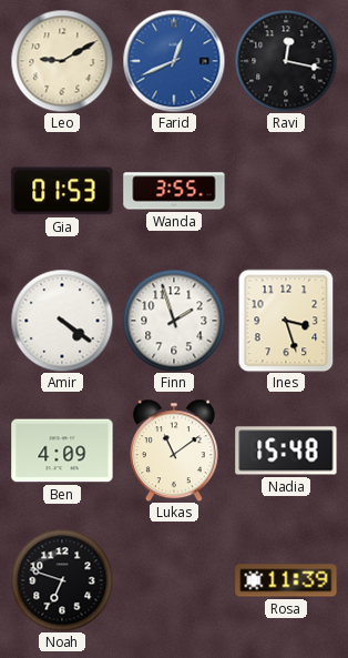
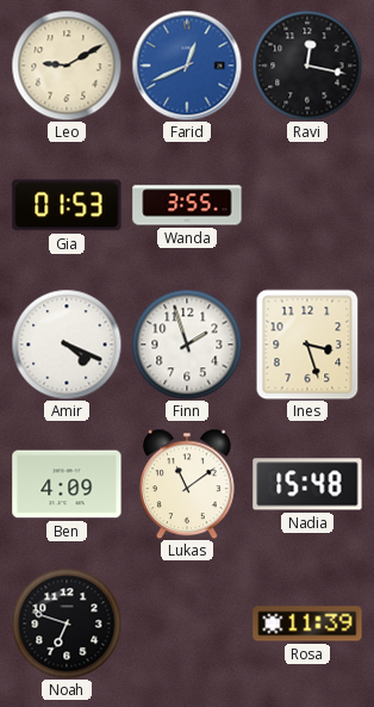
Amir: 4:21 -> 4:19
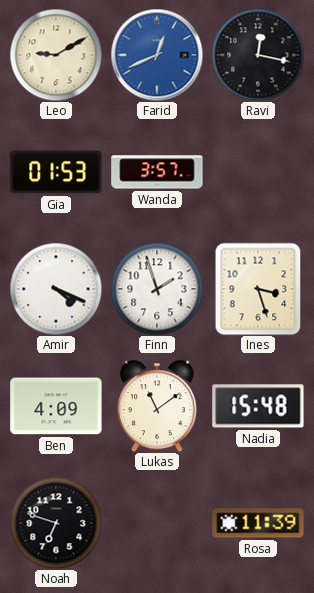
Wanda: 3:55 -> 3:57
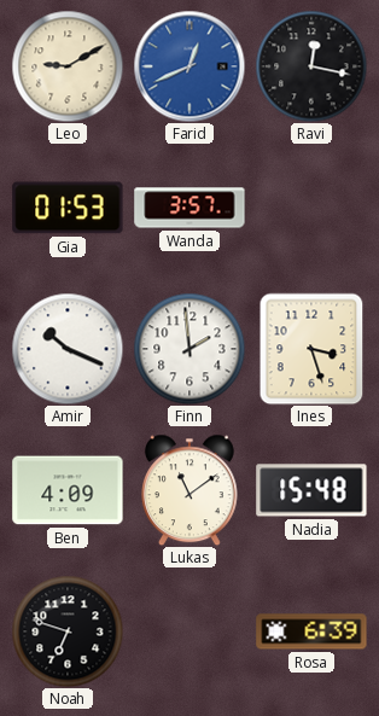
Amir: 4:19 -> 10:19
Finn: 1:57 -> 1:59
Rosa: 11:39 -> 6:39
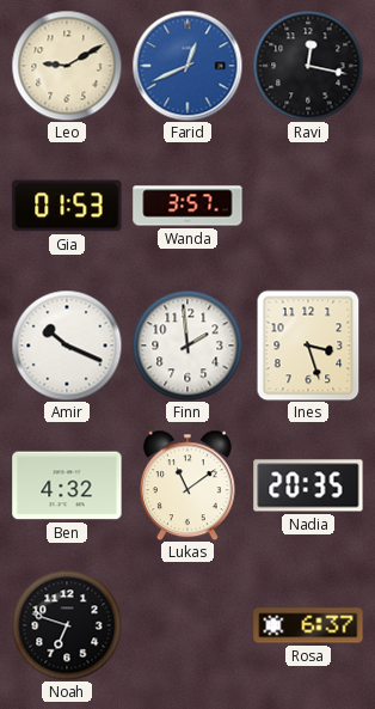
Ben: 4:09 -> 4:32
Nadia: 15:48 -> 20:35
Rosa: 6:39 -> 6:37
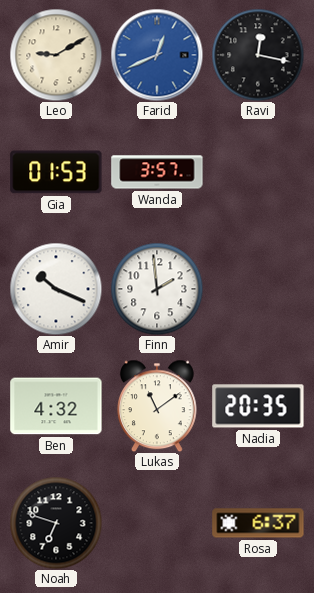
Ines: 3:27 -> none
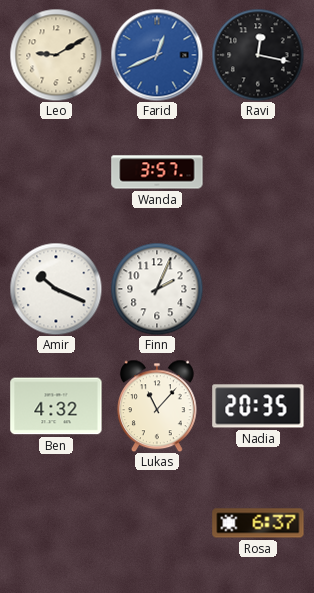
Gia: 01:53 -> none
Finn: 1:59 -> 2:04
Lukas: 11:09 -> 11:07
Noah: 6:48 -> none
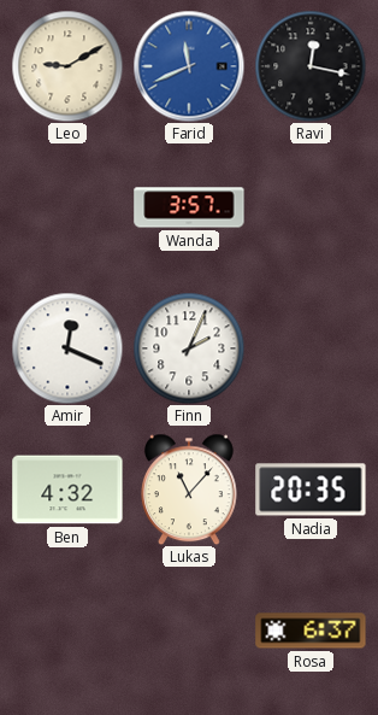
Farid: 12:41 -> 11:41
Amir: 10:19 -> 12:19
